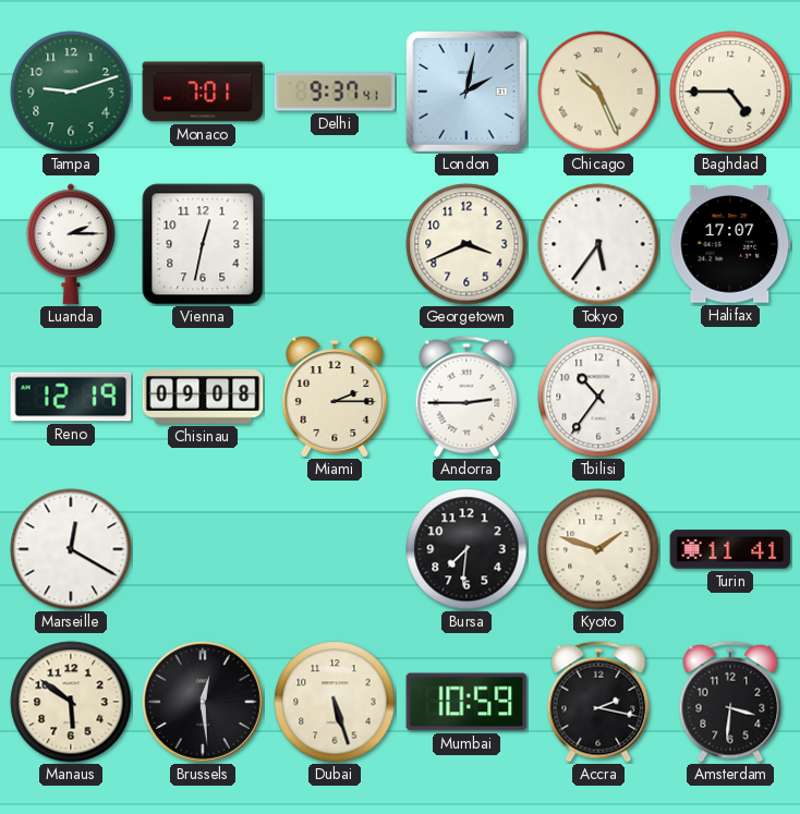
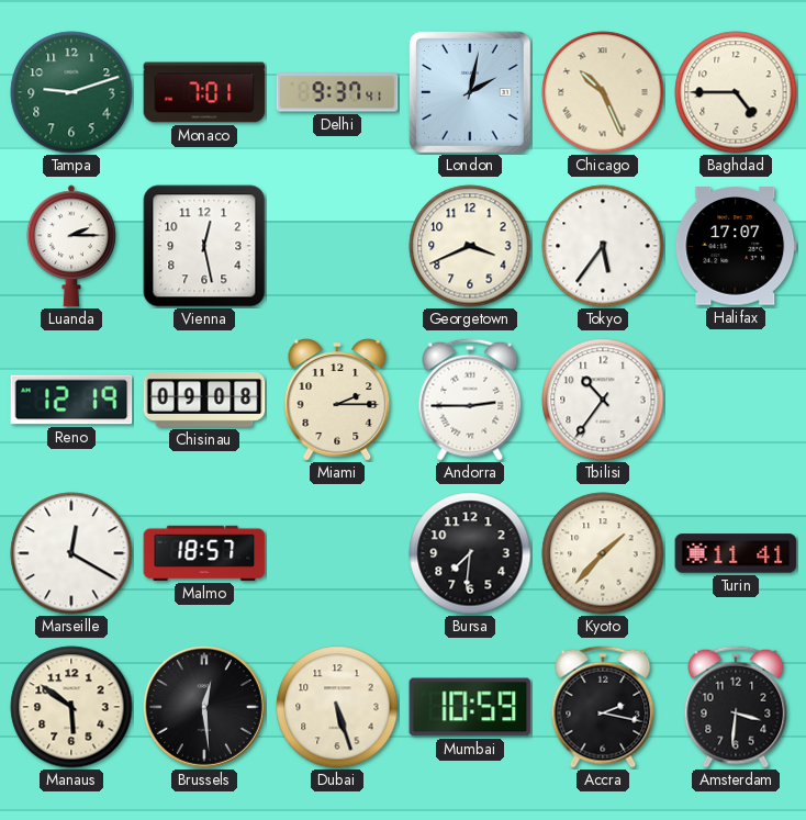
Vienna: 12:32 -> 12:28
Malmo: none -> 18:57
Kyoto: 1:48 -> 1:37
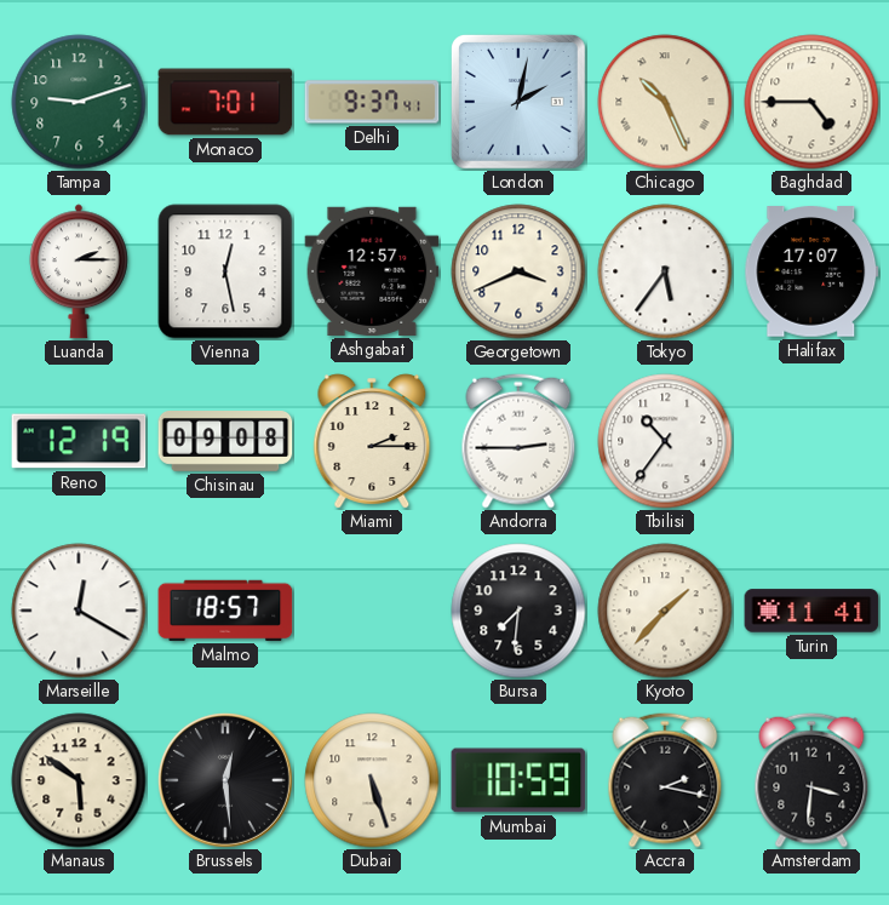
Ashgabat: none -> 12:57
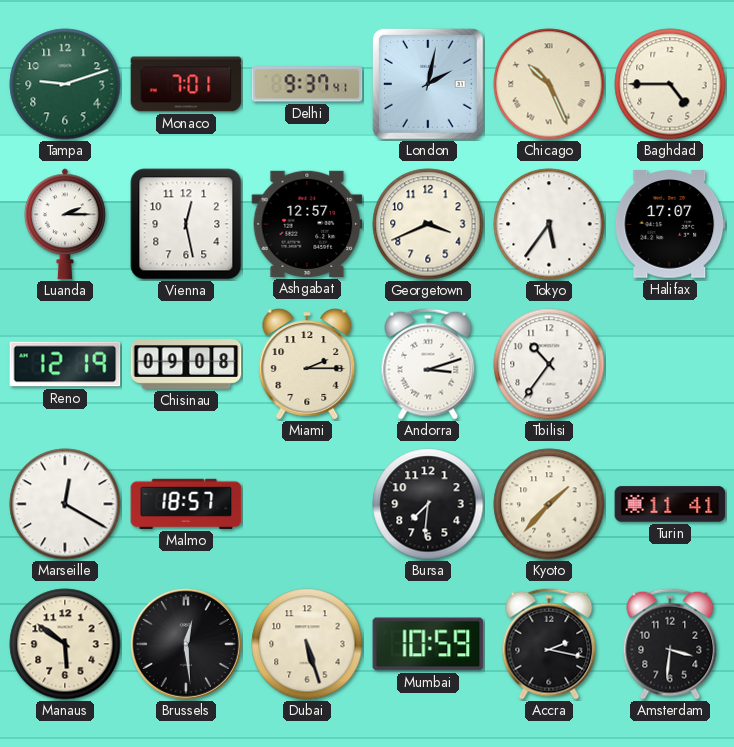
Andorra: 2:45 -> 3:12
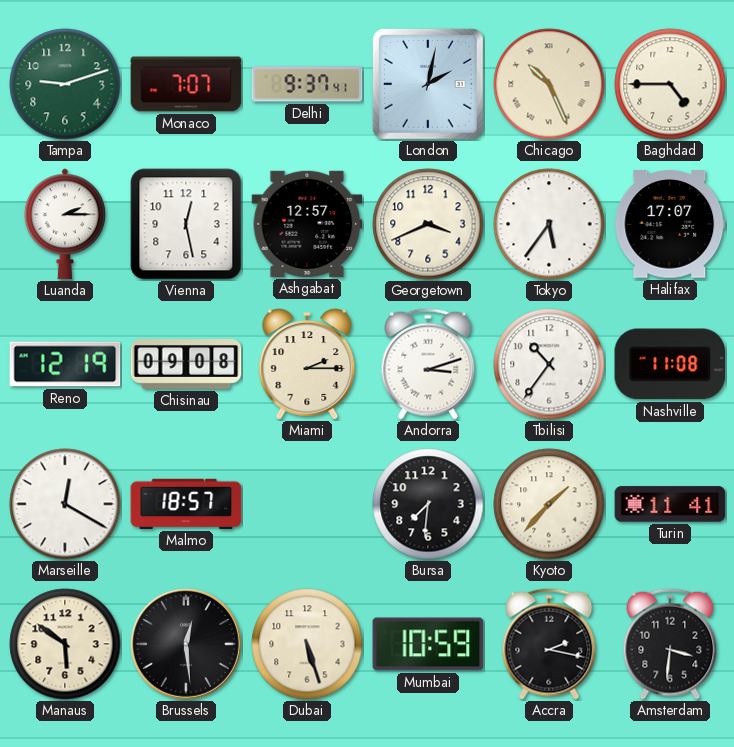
Monaco: 7:01 -> 7:07
Nashville: none -> 11:08
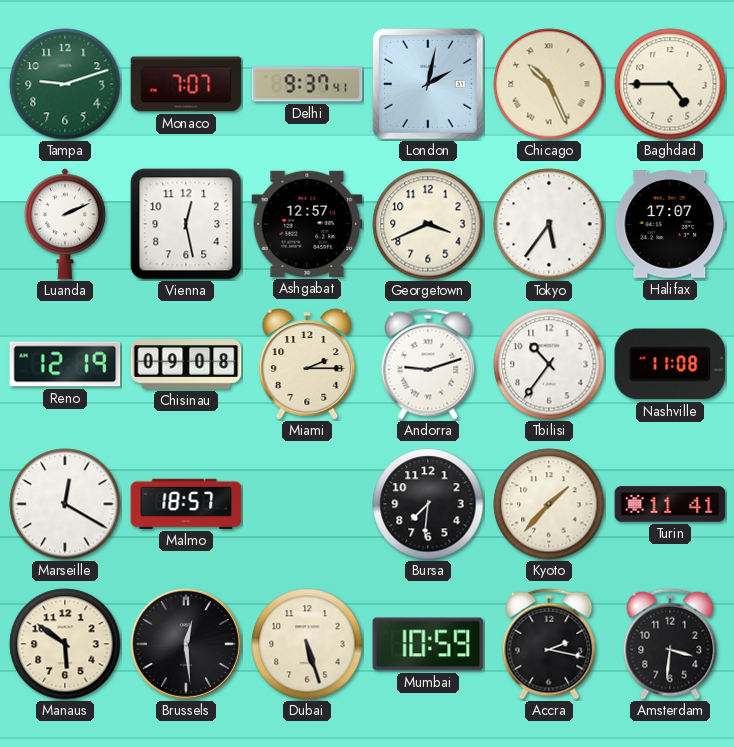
Luanda: 2:15 -> 2:11
Andorra: 3:12 -> 9:12
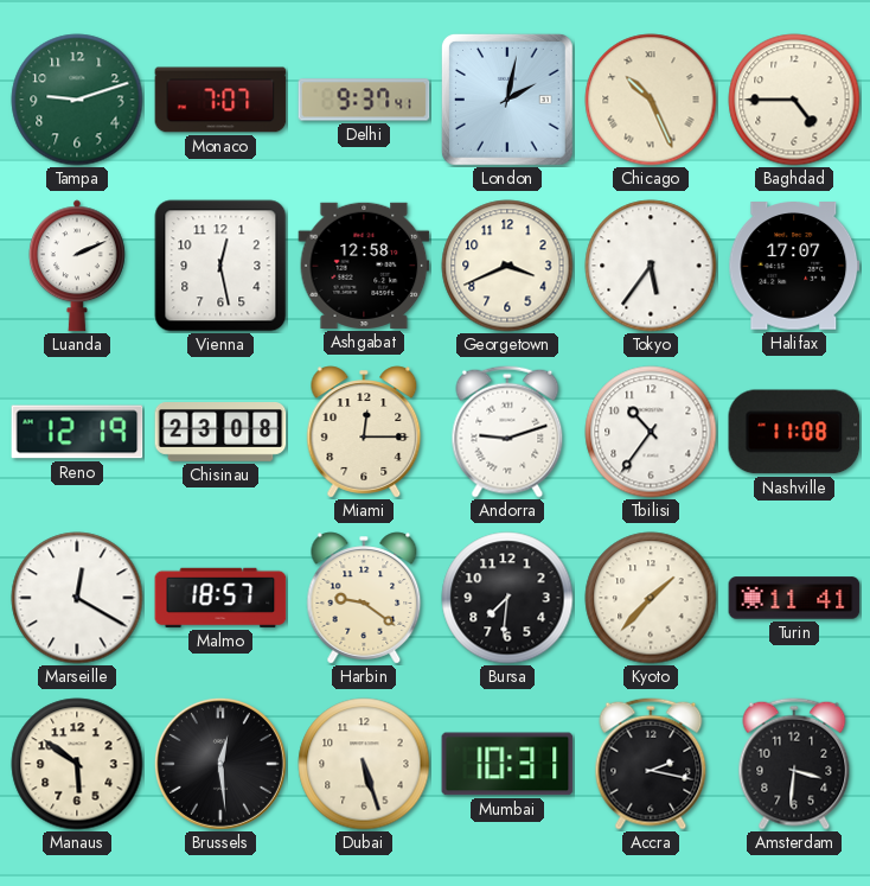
Ashgabat: 12:57 -> 12:58
Chisinau: 09:08 -> 23:08
Miami: 2:15 -> 12:15
Harbin: none -> 9:21
Mumbai: 10:59 -> 10:31
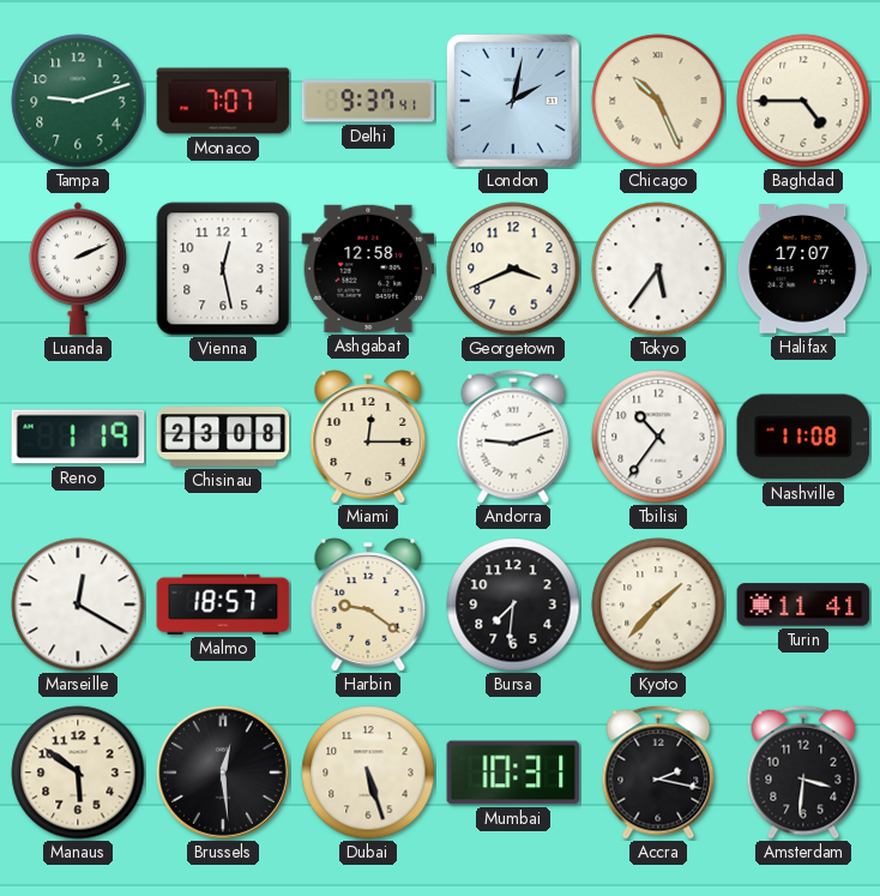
Reno: 12:19 -> 1:19
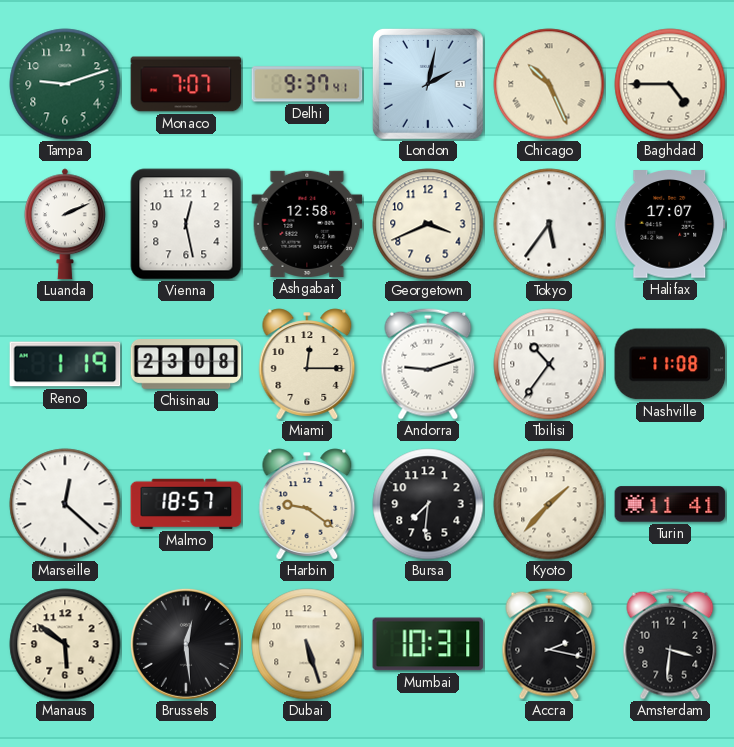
Marseille: 12:20 -> 12:22
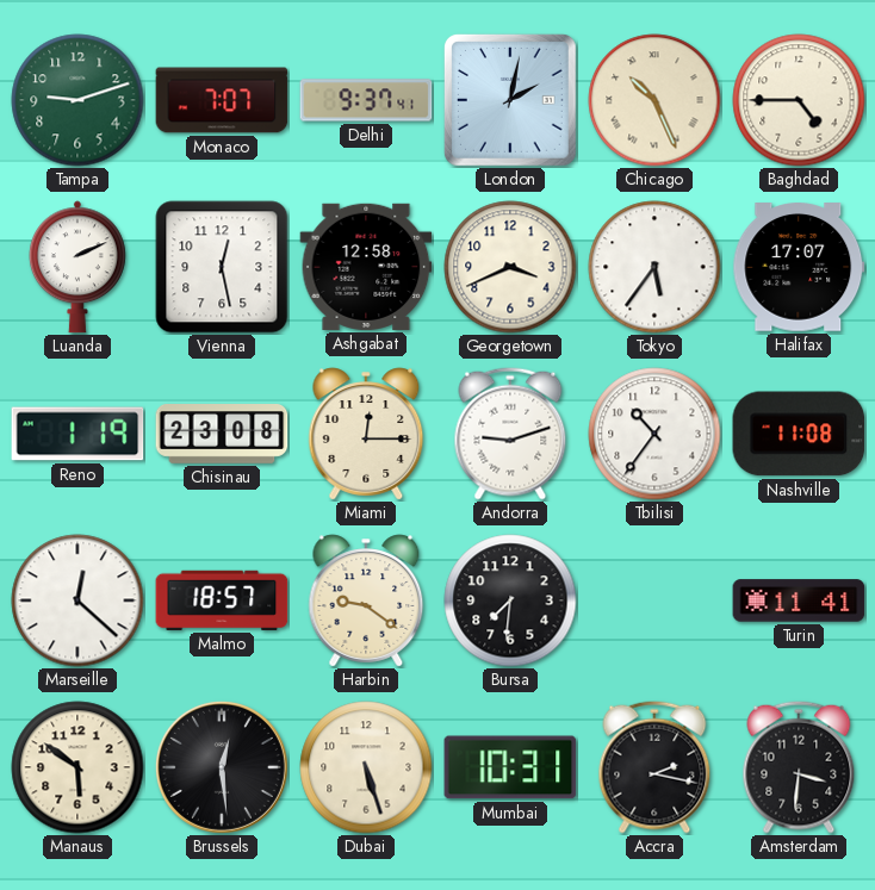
Kyoto: 1:37 -> none
